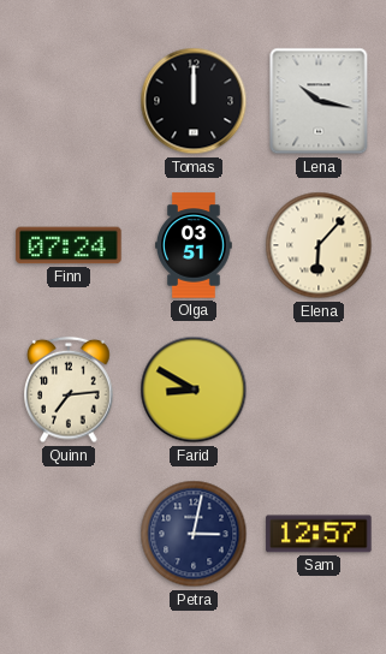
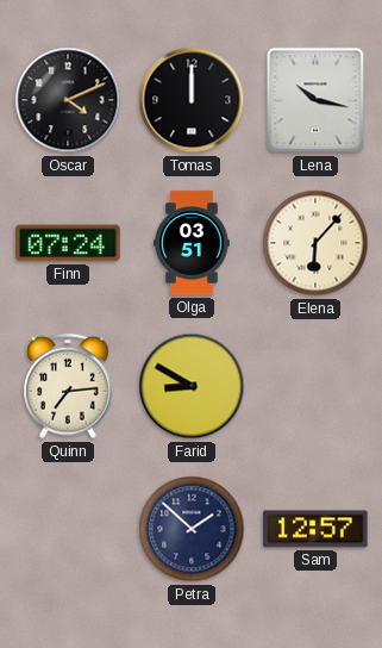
Oscar: none -> 4:11
Petra: 3:02 -> 1:52
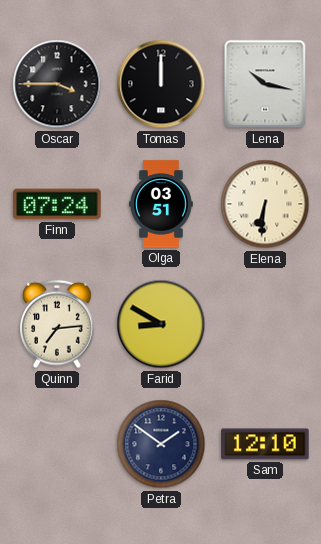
Oscar: 4:11 -> 3:45
Elena: 6:07 -> 6:31
Petra: 1:52 -> 1:51
Sam: 12:57 -> 12:10
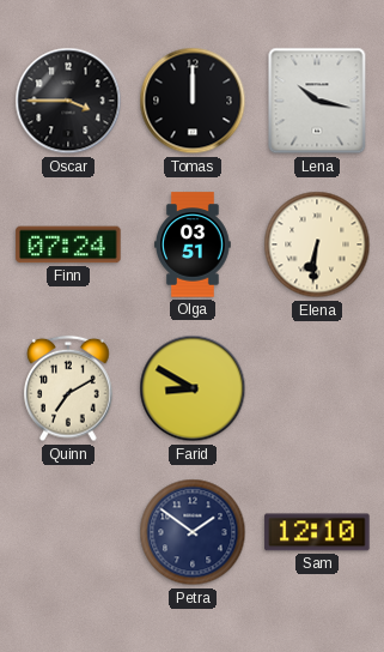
Quinn: 7:14 -> 7:10
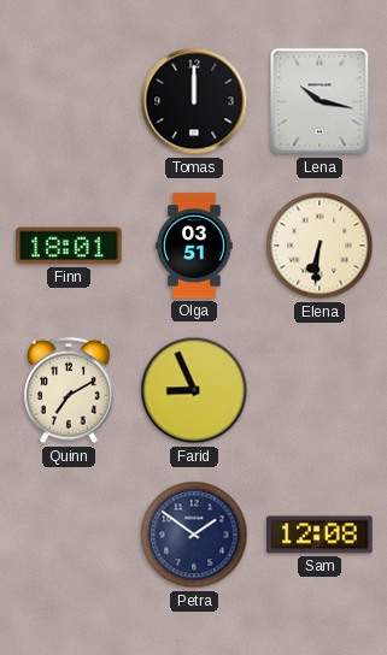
Oscar: 3:45 -> none
Finn: 07:24 -> 18:01
Farid: 8:50 -> 8:56
Sam: 12:10 -> 12:08
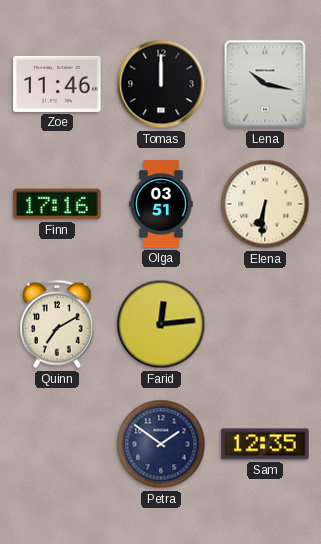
Zoe: none -> 11:46
Finn: 18:01 -> 17:16
Farid: 8:56 -> 12:14
Sam: 12:08 -> 12:35
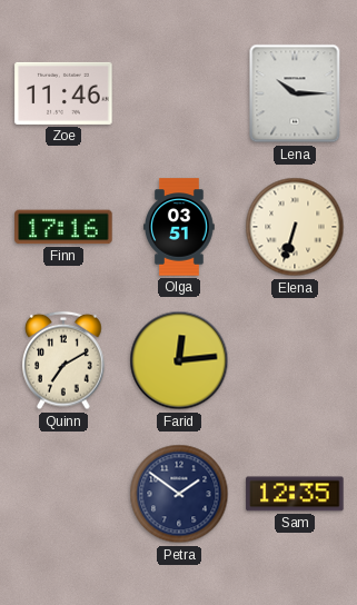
Tomas: 12:00 -> none
Lena: 10:17 -> 10:15
Elena: 6:31 -> 6:33
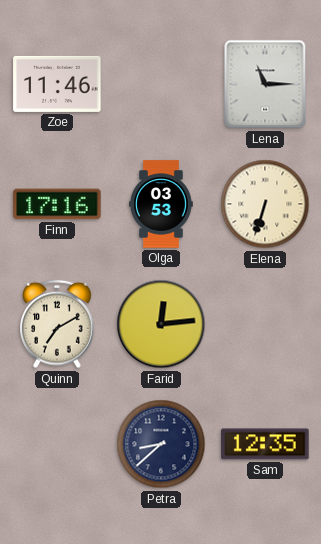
Lena: 10:15 -> 11:15
Olga: 03:51 -> 03:53
Petra: 1:51 -> 8:38
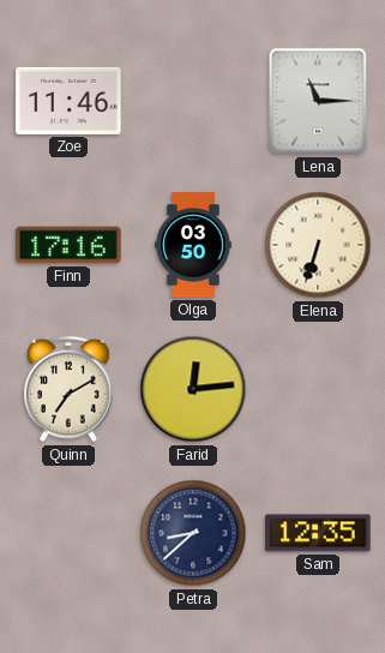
Olga: 03:53 -> 03:50
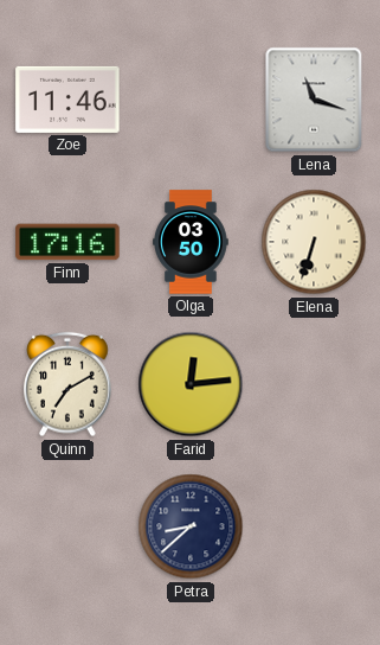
Lena: 11:15 -> 11:18
Sam: 12:35 -> none
